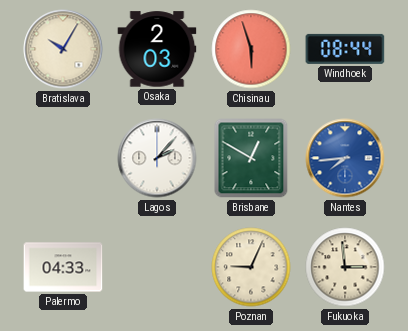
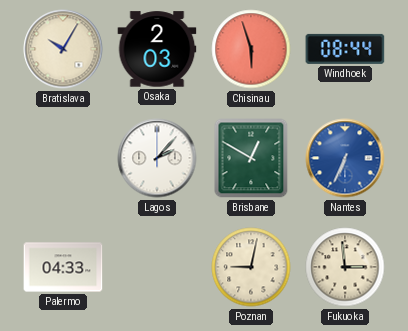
Nantes: 7:44 -> 6:34
Poznan: 9:04 -> 9:02
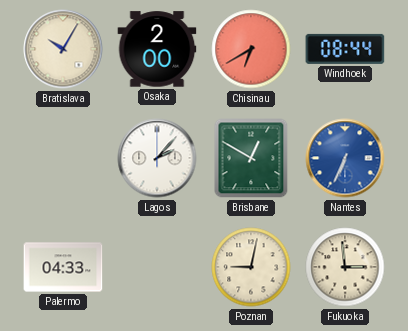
Osaka: 2:03 -> 2:00
Chisinau: 5:57 -> 6:40
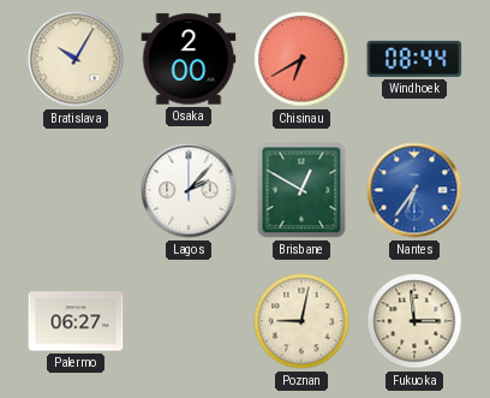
Nantes: 6:34 -> 6:36
Palermo: 04:33 -> 06:27
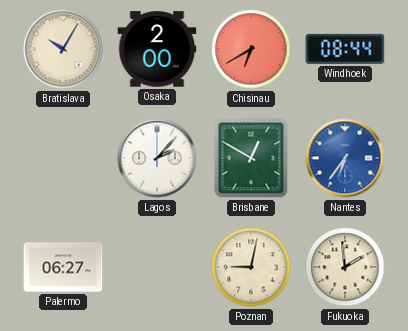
Fukuoka: 2:59 -> 1:59
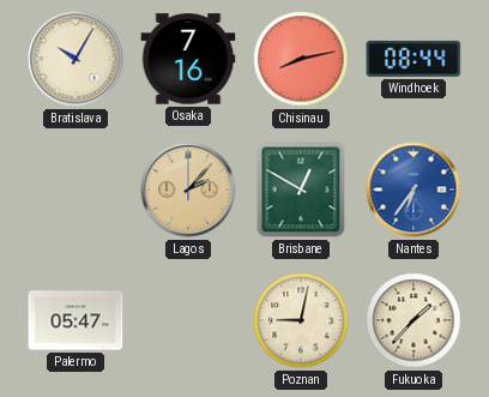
Osaka: 2:00 -> 7:16
Chisinau: 6:40 -> 8:13
Lagos dial: white -> champagne
Palermo: 06:27 -> 05:47
Fukuoka: 1:59 -> 1:37
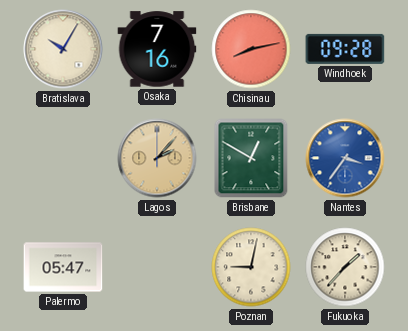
Windhoek: 08:44 -> 09:28
Nantes: 6:36 -> 3:36
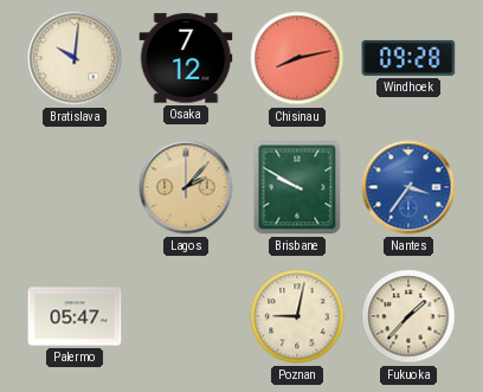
Bratislava: 10:05 -> 10:01
Osaka: 7:16 -> 7:12
Brisbane: 12:50 -> 9:50
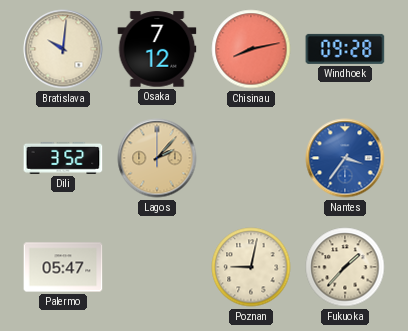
Dili: none -> 3:52
Brisbane: 9:50 -> none
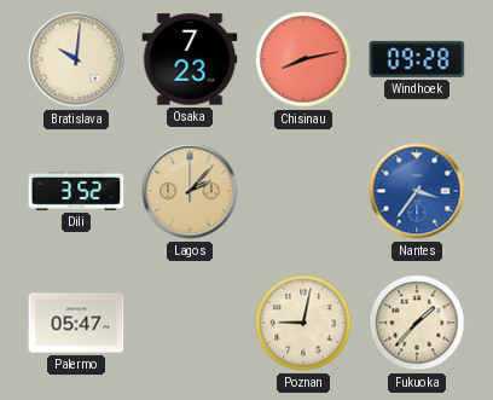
Osaka: 7:12 -> 7:23
